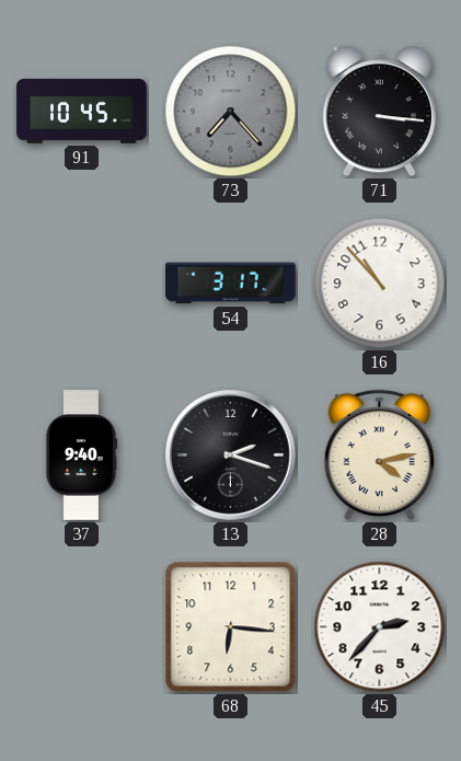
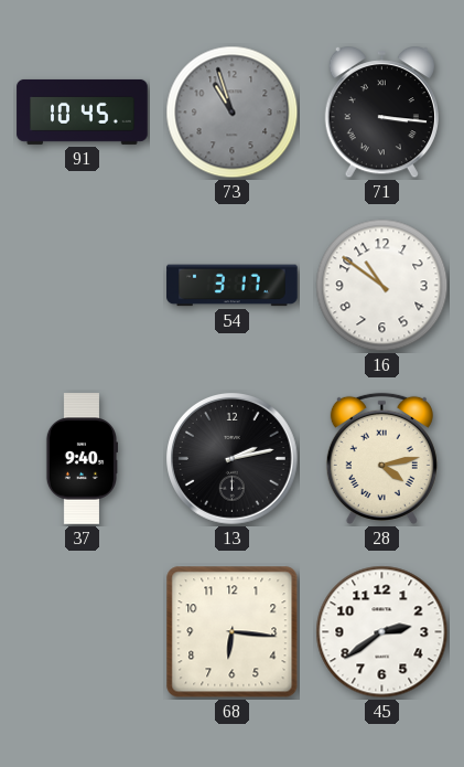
73: 7:23 -> 10:57
16: 10:53 -> 10:51
13: 2:18 -> 2:13
45: 2:37 -> 2:39
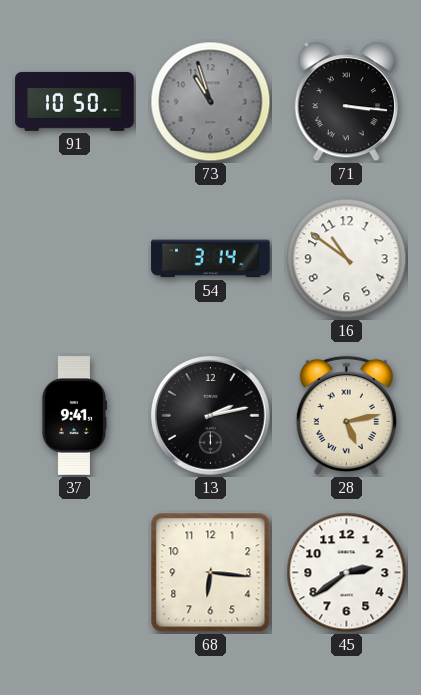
91: 10:45 -> 10:50
54: 3:17 -> 3:14
37: 9:40 -> 9:41
28: 4:13 -> 5:13
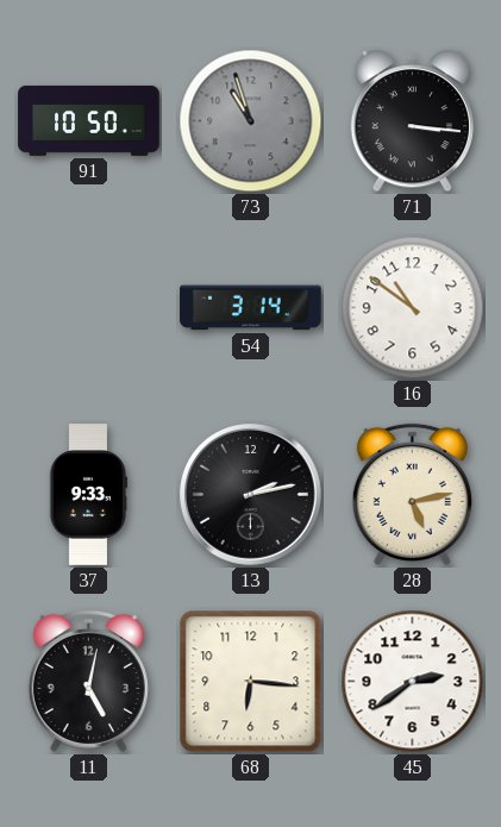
37: 9:41 -> 9:33
11: none -> 5:02
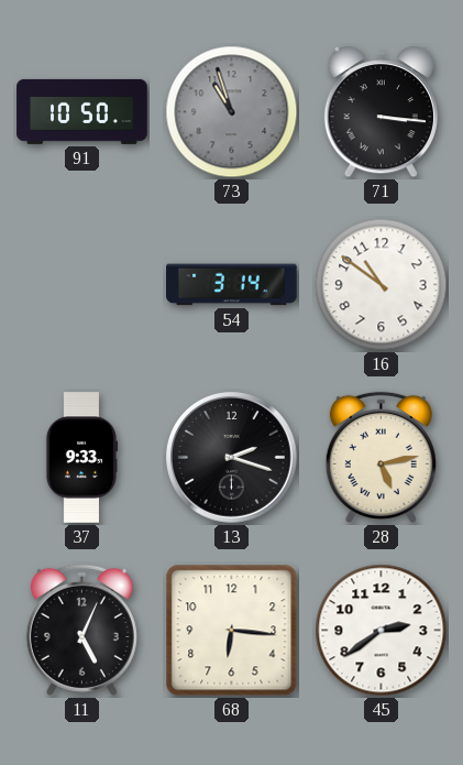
13: 2:13 -> 2:18
11: 5:02 -> 5:04
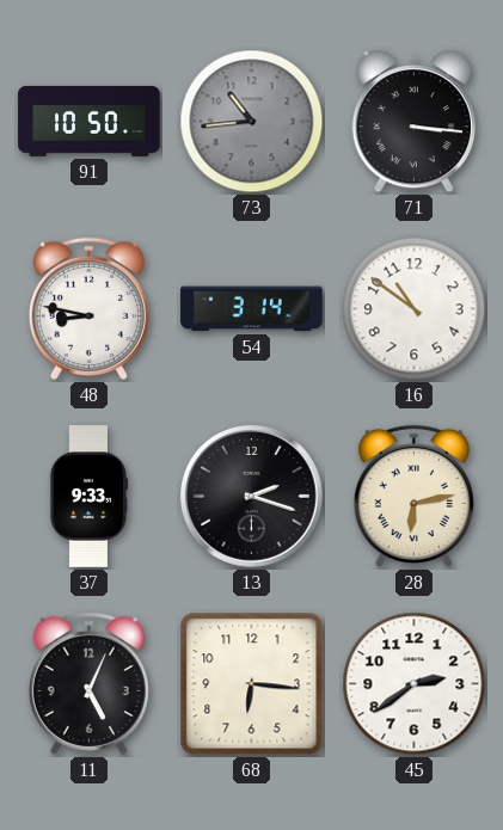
73: 10:57 -> 10:44
48: none -> 8:47
28: 5:13 -> 6:13
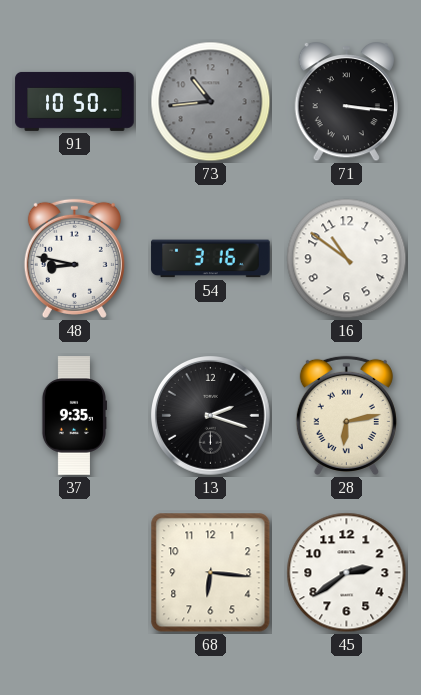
54: 3:14 -> 3:16
37: 9:33 -> 9:35
11: 5:04 -> none
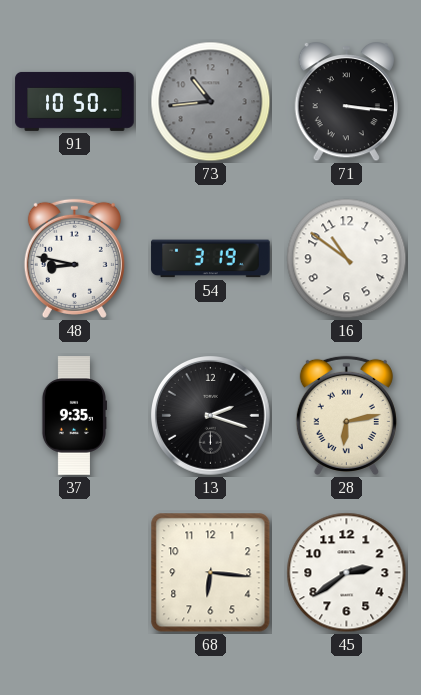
54: 3:16 -> 3:19
